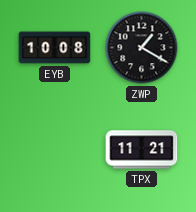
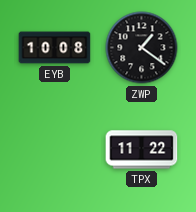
ZWP: 1:20 -> 1:21
TPX: 11:21 -> 11:22
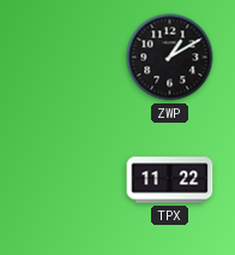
EYB: 10:08 -> none
ZWP: 1:21 -> 1:10
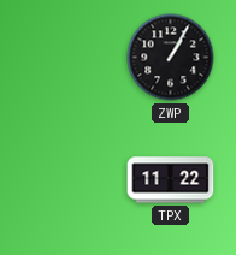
ZWP: 1:10 -> 1:05
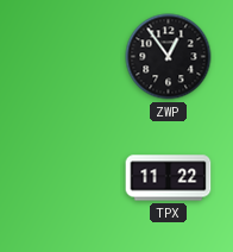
ZWP: 1:05 -> 12:54
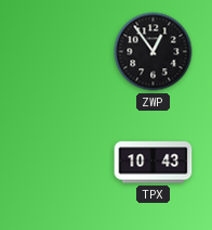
TPX: 11:22 -> 10:43
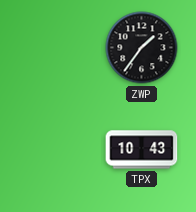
ZWP: 12:54 -> 1:36
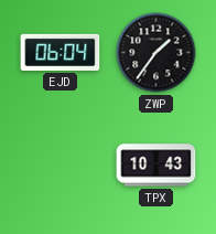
EJD: none -> 06:04
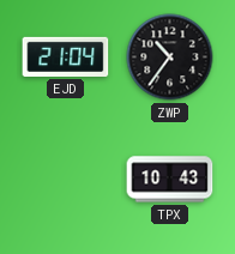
EJD: 06:04 -> 21:04
ZWP: 1:36 -> 10:36
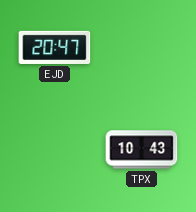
EJD: 21:04 -> 20:47
ZWP: 10:36 -> none
